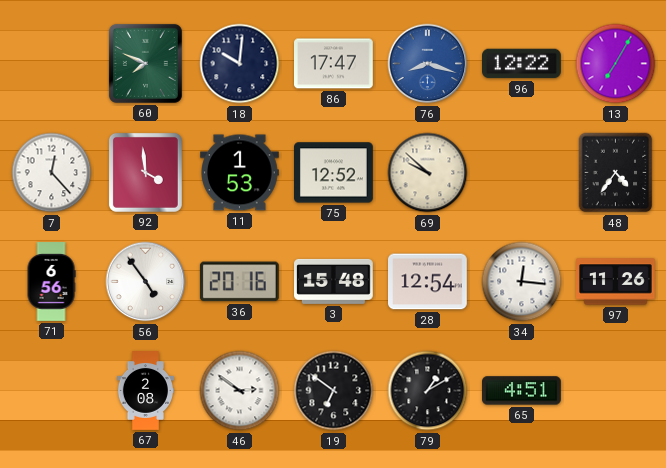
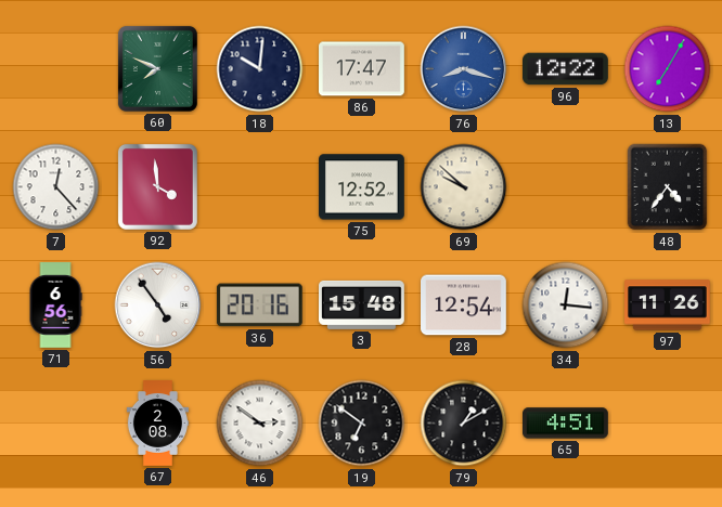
11: 1:53 -> none
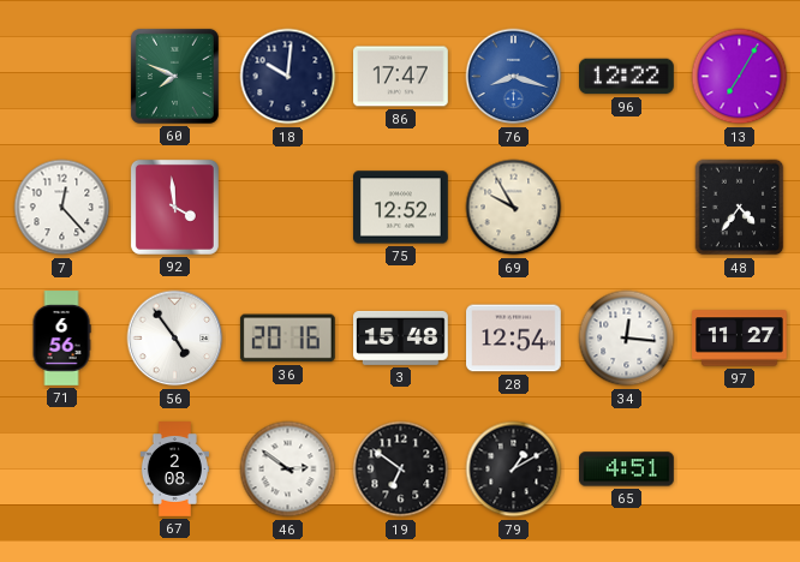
69: 9:52 -> 9:55
97: 11:26 -> 11:27
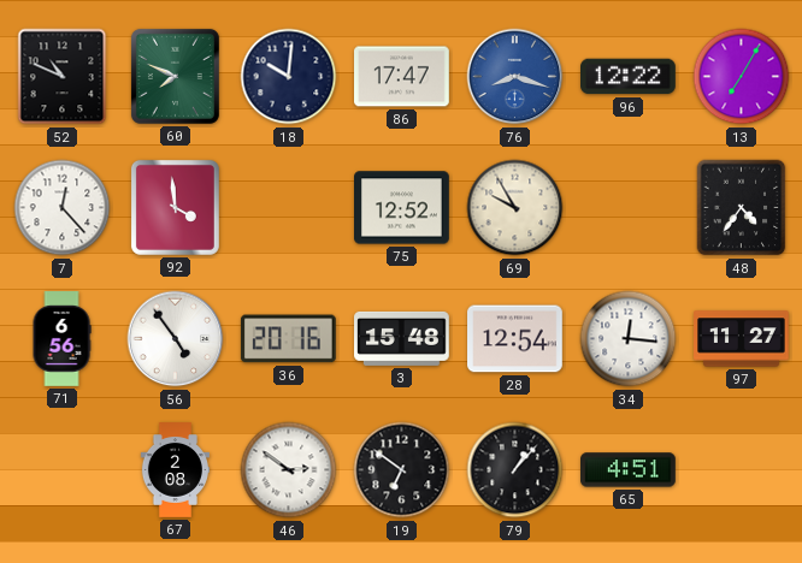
52: none -> 10:49
79: 1:10 -> 1:07
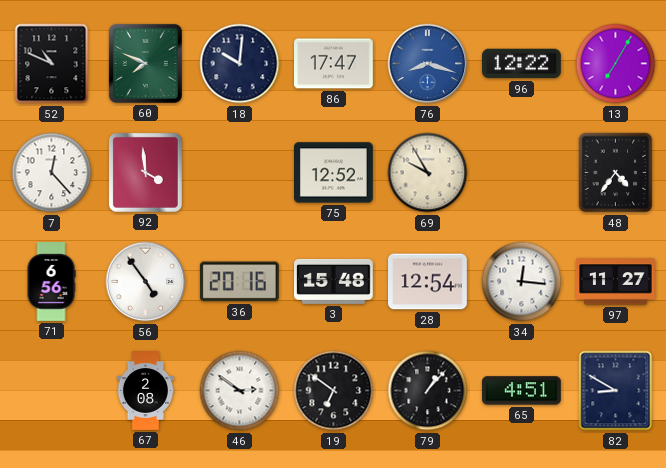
82: none -> 8:50
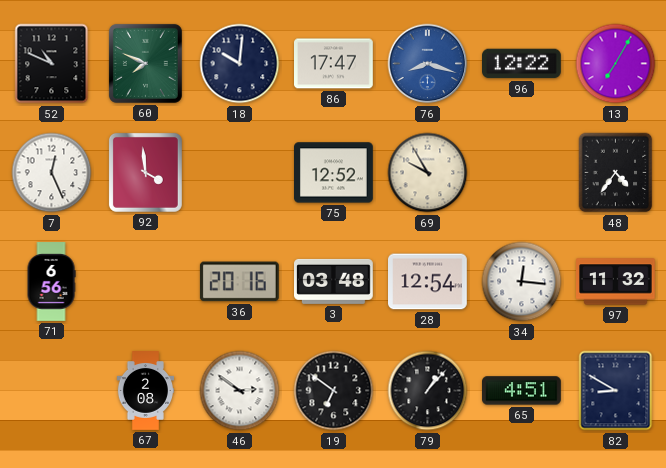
7: 12:23 -> 12:26
56: 4:54 -> none
3: 15:48 -> 03:48
97: 11:27 -> 11:32
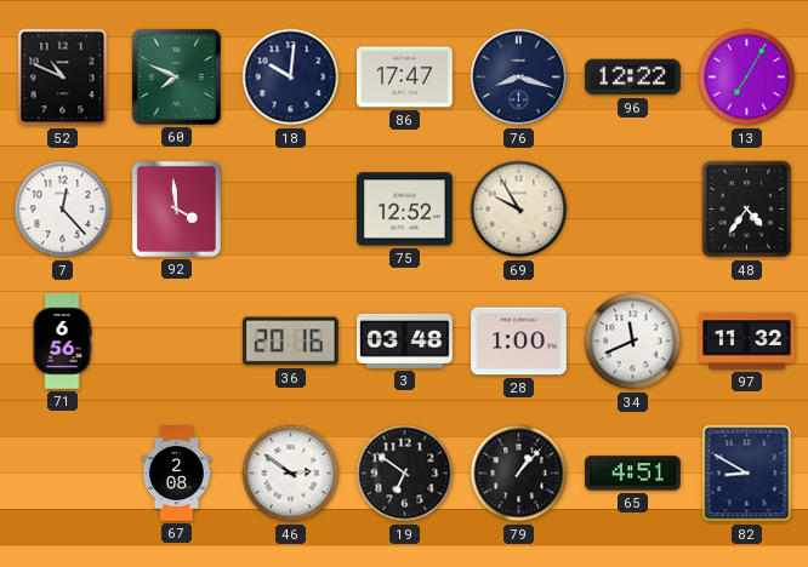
76 dial: blue -> navy
7: 12:26 -> 12:23
28: 12:54 -> 1:00
34: 12:16 -> 11:41
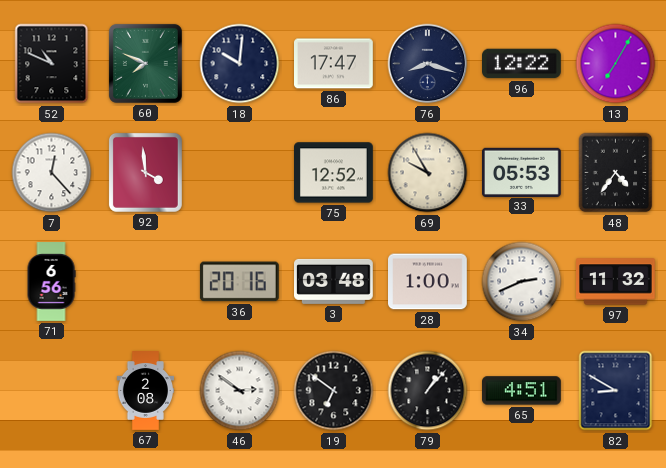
33: none -> 05:53
34: 11:41 -> 2:41
